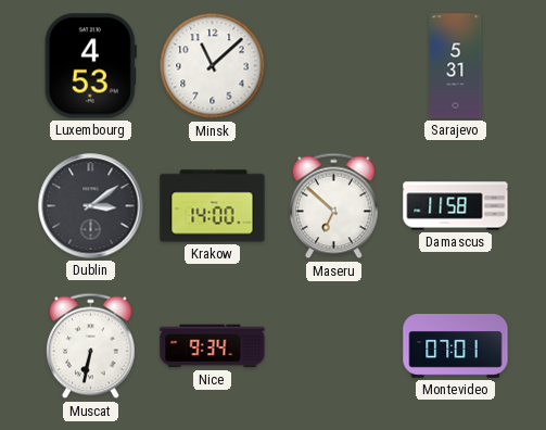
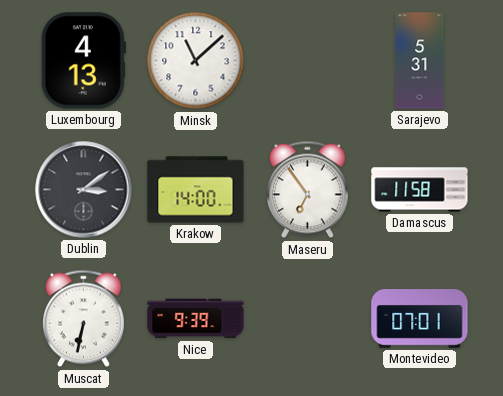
Luxembourg: 4:53 -> 4:13
Maseru: 6:52 -> 6:54
Nice: 9:34 -> 9:39
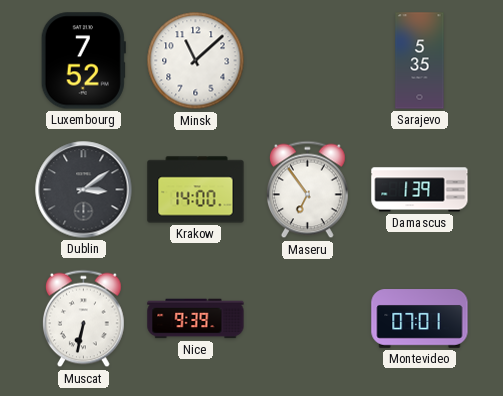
Luxembourg: 4:13 -> 7:52
Sarajevo: 5:31 -> 5:35
Damascus: 11:58 -> 1:39
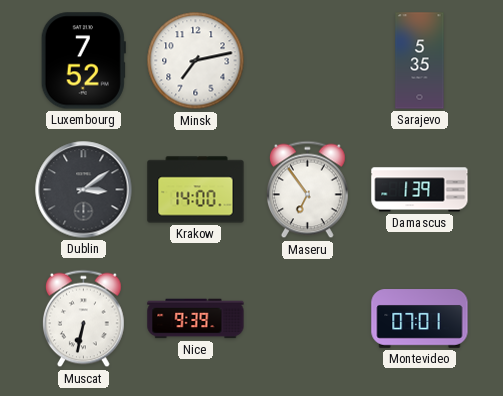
Minsk: 11:08 -> 7:13
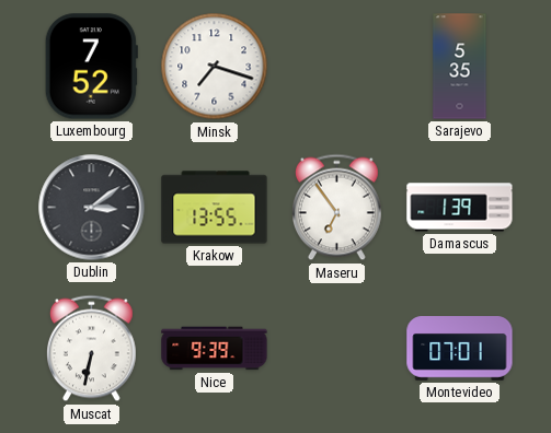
Minsk: 7:13 -> 7:18
Krakow: 14:00 -> 13:55
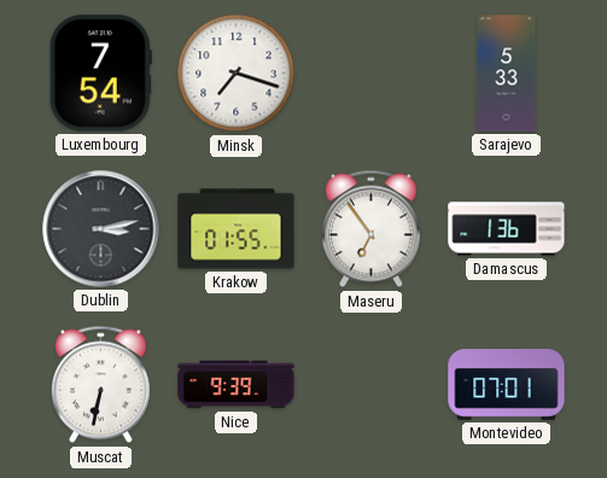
Luxembourg: 7:52 -> 7:54
Sarajevo: 5:35 -> 5:33
Dublin: 3:09 -> 3:13
Krakow: 13:55 -> 01:55
Damascus: 1:39 -> 1:36
